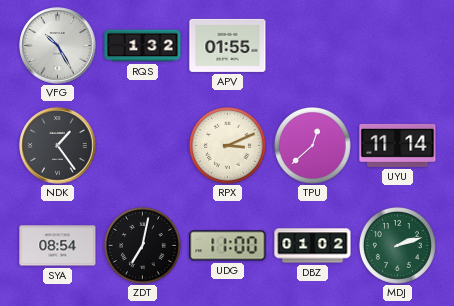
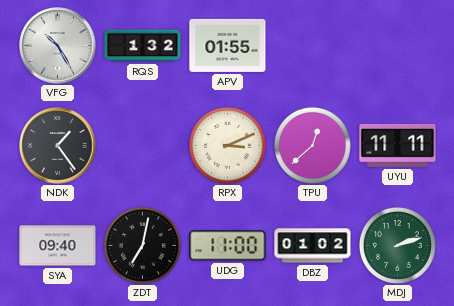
UYU: 11:14 -> 11:11
SYA: 08:54 -> 09:40
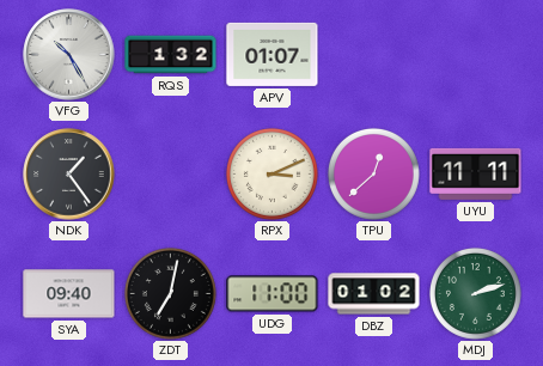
APV: 01:55 -> 01:07
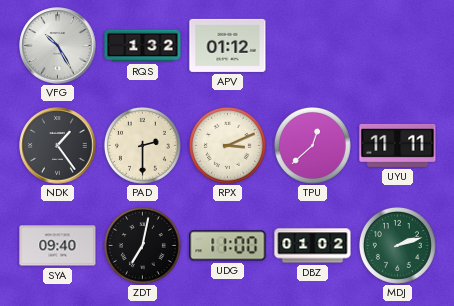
APV: 01:07 -> 01:12
PAD: none -> 2:30
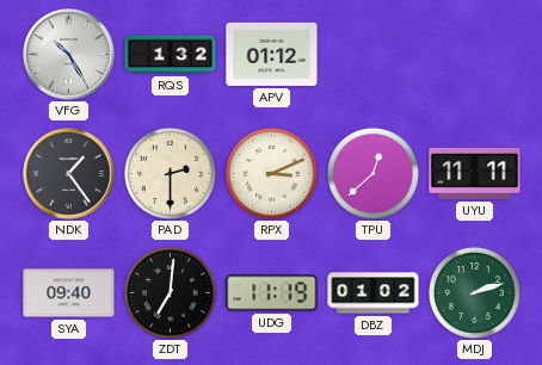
ZDT: 7:02 -> 7:01
UDG: 11:00 -> 11:19
